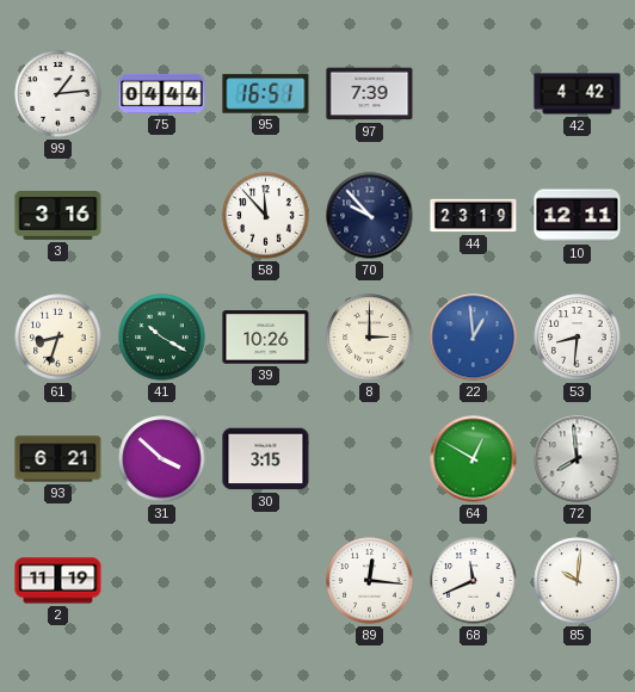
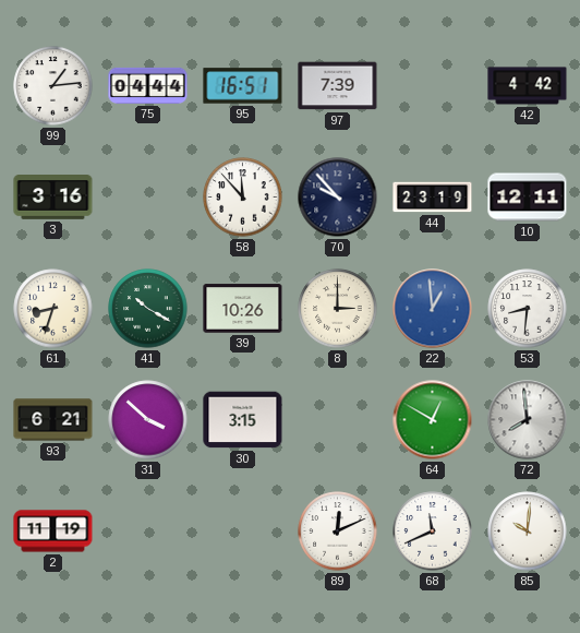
89: 12:16 -> 12:11
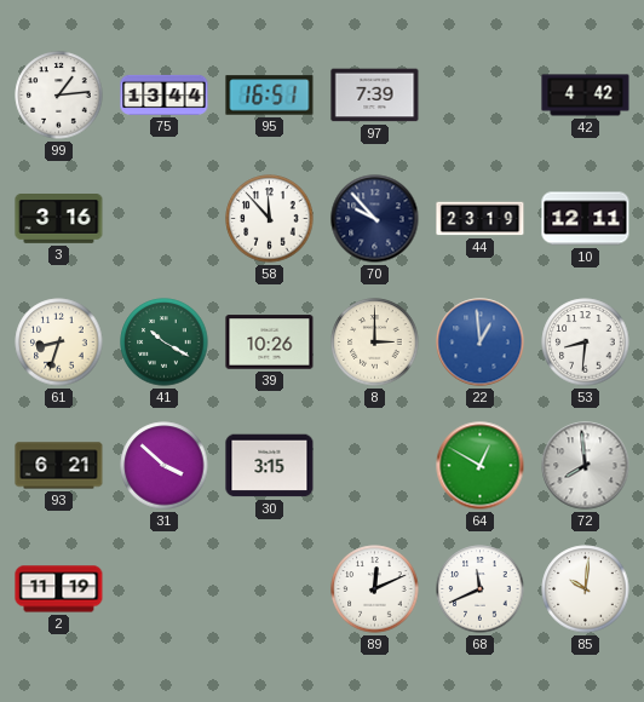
75: 04:44 -> 13:44
